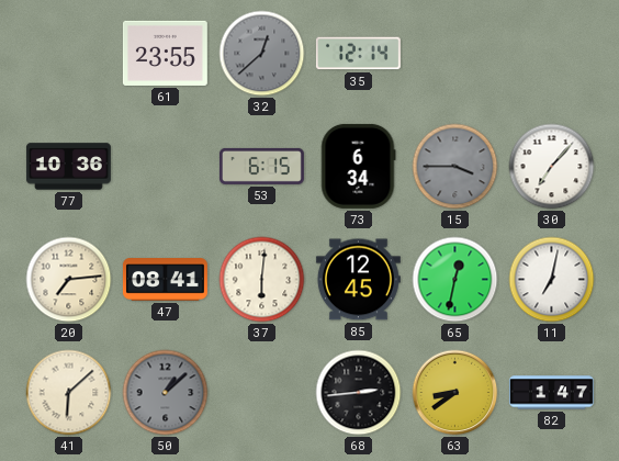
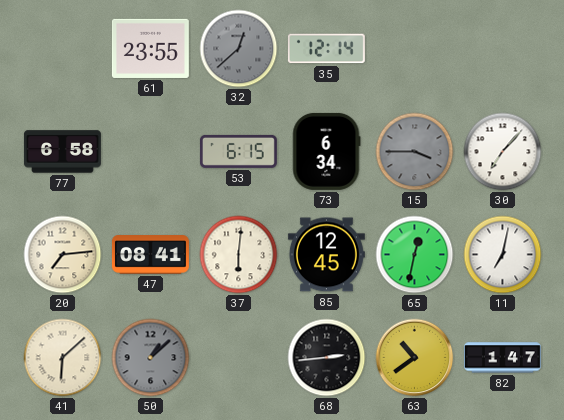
77: 10:36 -> 6:58
63: 8:39 -> 10:39
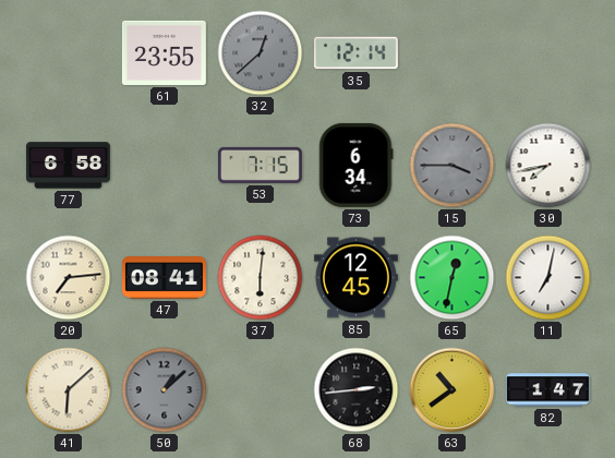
53: 6:15 -> 7:15
30: 7:07 -> 7:43
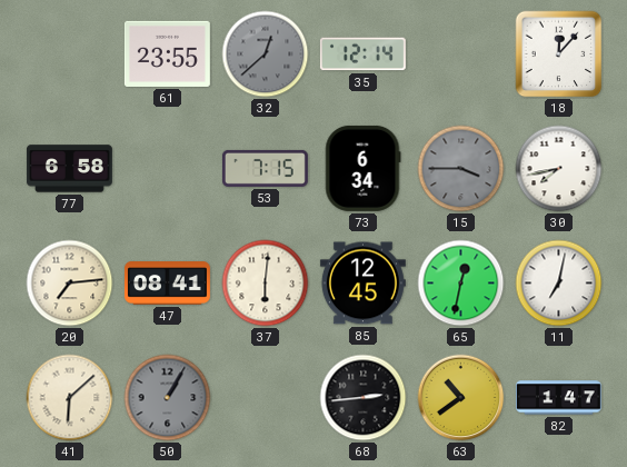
18: none -> 12:07
50: 1:08 -> 1:05
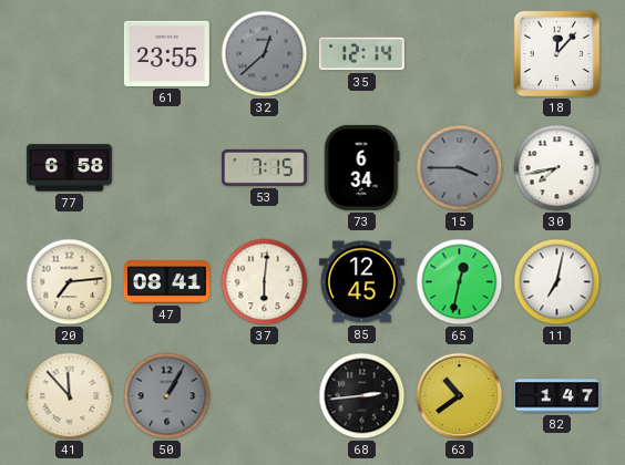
41: 6:08 -> 11:53
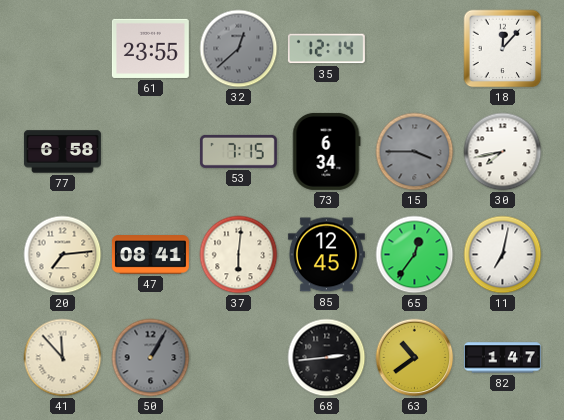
65: 12:32 -> 12:36
